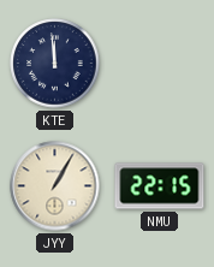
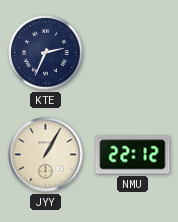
KTE: 11:59 -> 2:34
NMU: 22:15 -> 22:12
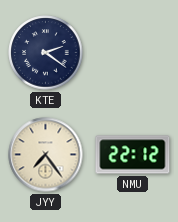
KTE: 2:34 -> 2:21
JYY: 1:05 -> 7:24
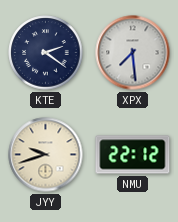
XPX: none -> 7:29
JYY: 7:24 -> 9:42
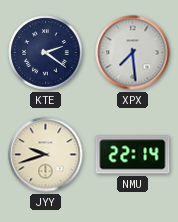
NMU: 22:12 -> 22:14
